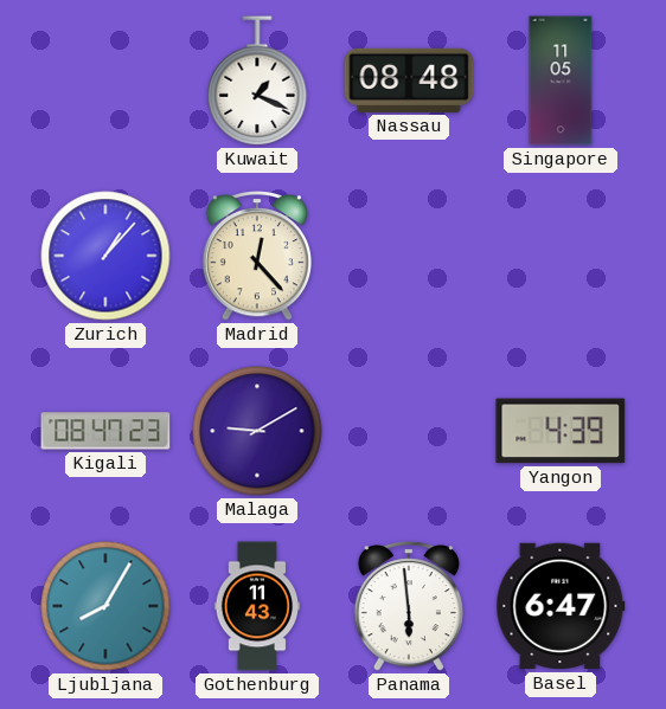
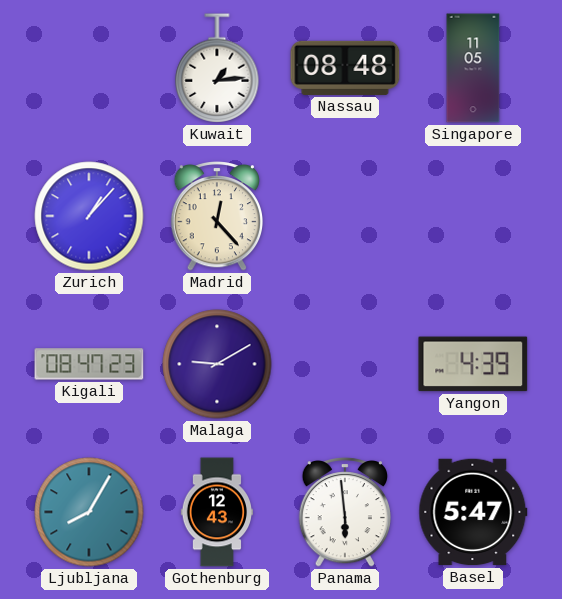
Kuwait: 1:19 -> 1:14
Gothenburg: 11:43 -> 12:43
Basel: 6:47 -> 5:47
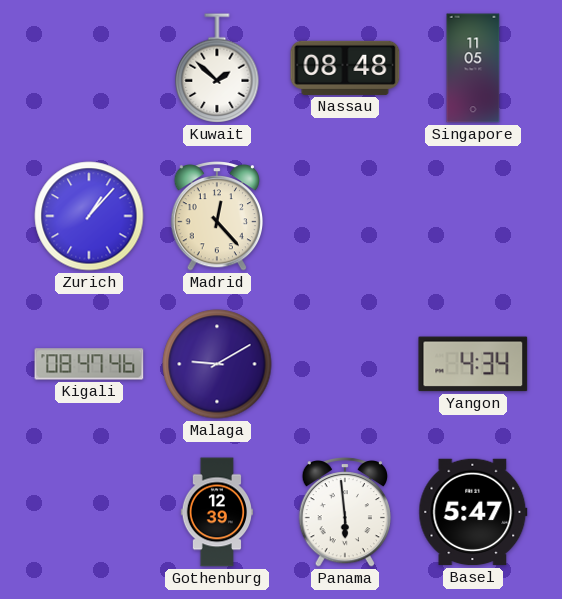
Kuwait: 1:14 -> 1:52
Kigali: 08:47:23 -> 08:47:46
Yangon: 4:39 -> 4:34
Ljubljana: 8:05 -> none
Gothenburg: 12:43 -> 12:39
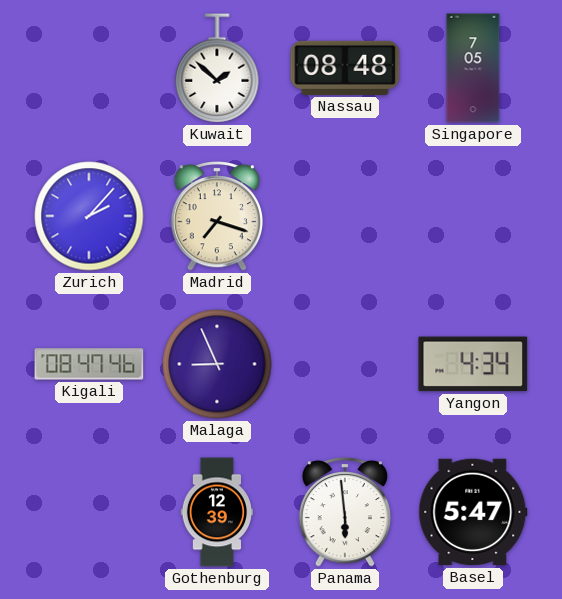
Singapore: 11:05 -> 7:05
Zurich: 1:07 -> 2:07
Madrid: 12:23 -> 7:18
Malaga: 9:10 -> 8:56
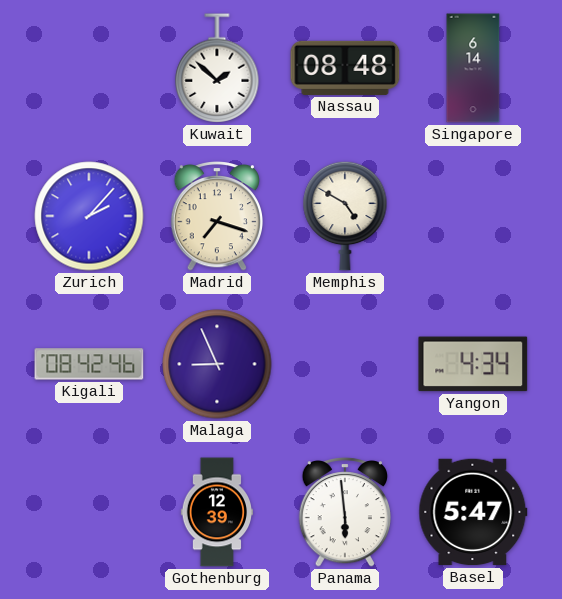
Singapore: 7:05 -> 6:14
Memphis: none -> 4:50
Kigali: 08:47 -> 08:42
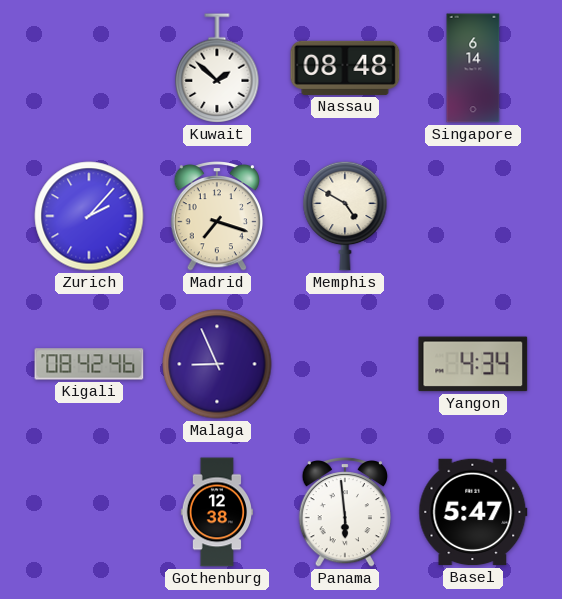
Gothenburg: 12:39 -> 12:38
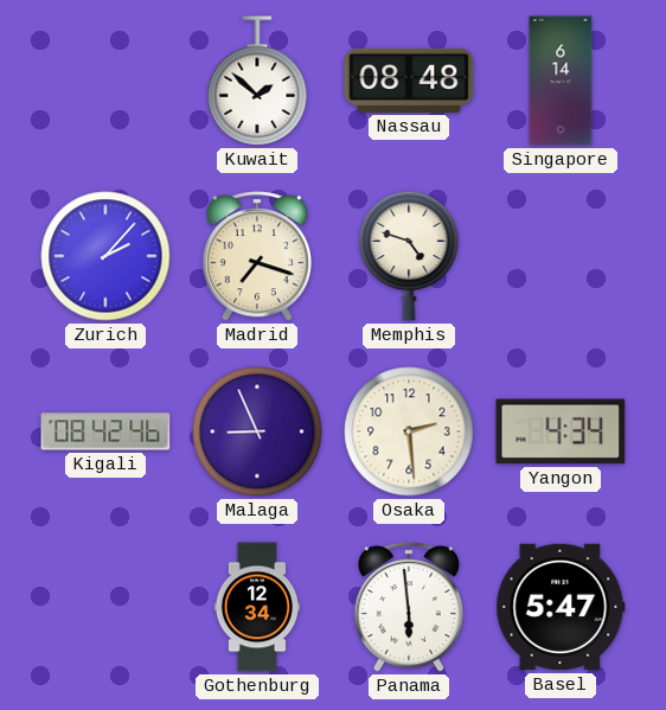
Memphis: 4:50 -> 4:48
Osaka: none -> 2:29
Gothenburg: 12:38 -> 12:34
